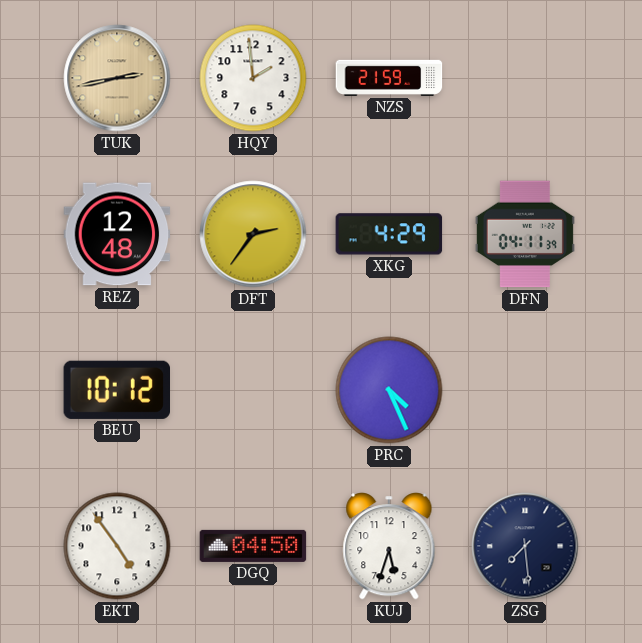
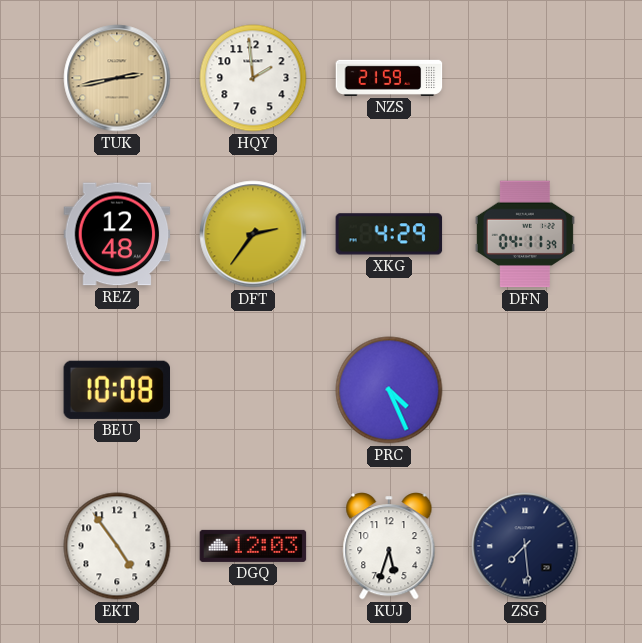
BEU: 10:12 -> 10:08
DGQ: 04:50 -> 12:03
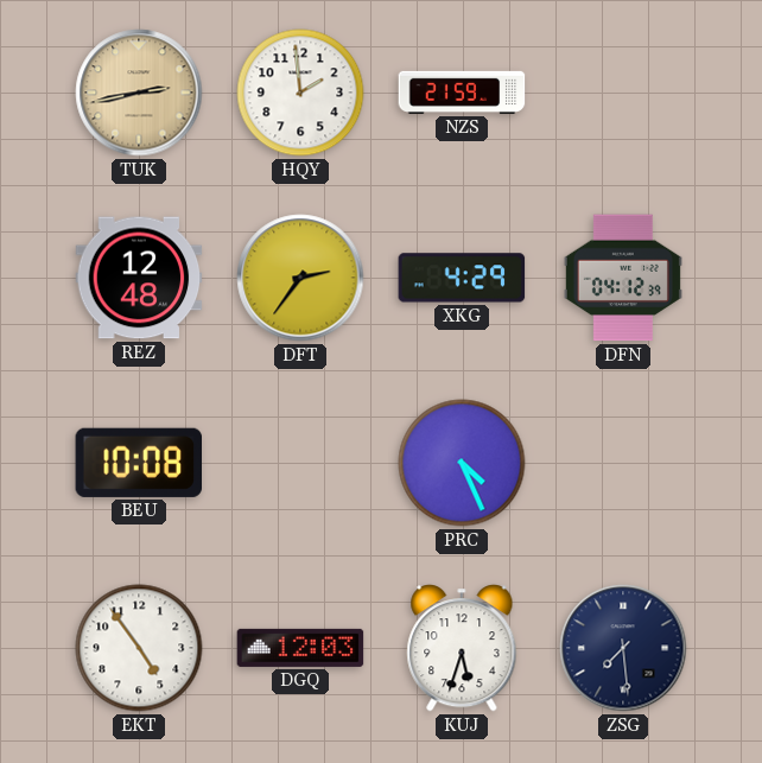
DFN: 04:11 -> 04:12
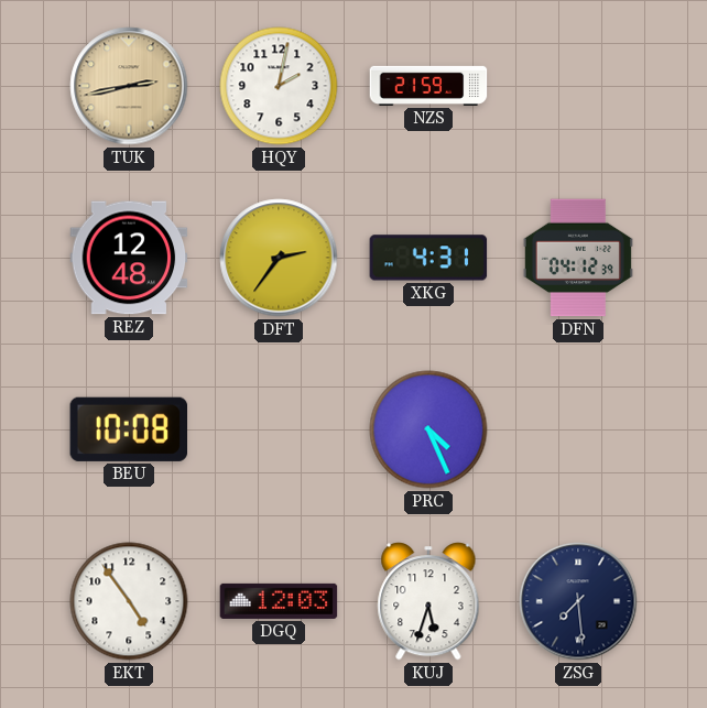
HQY: 1:59 -> 2:02
XKG: 4:29 -> 4:31
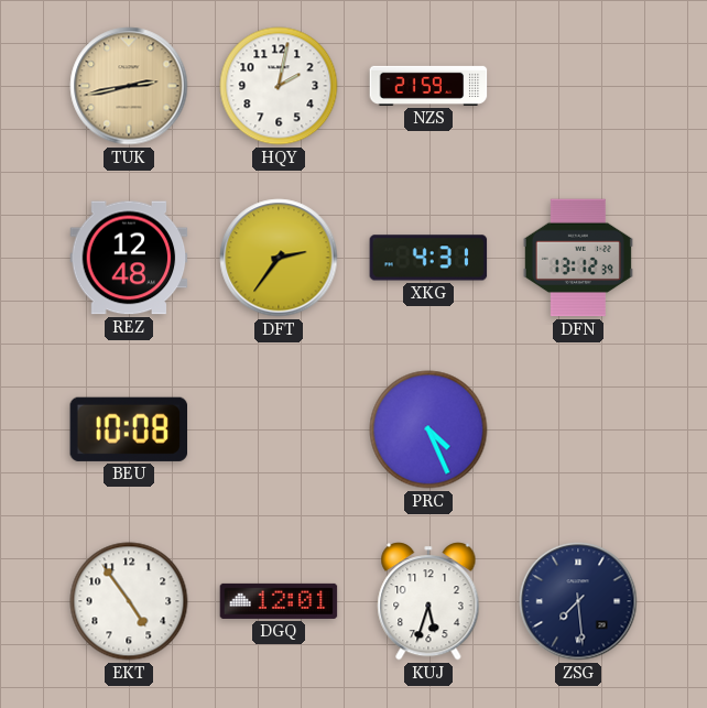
DFN: 04:12 -> 13:12
DGQ: 12:03 -> 12:01
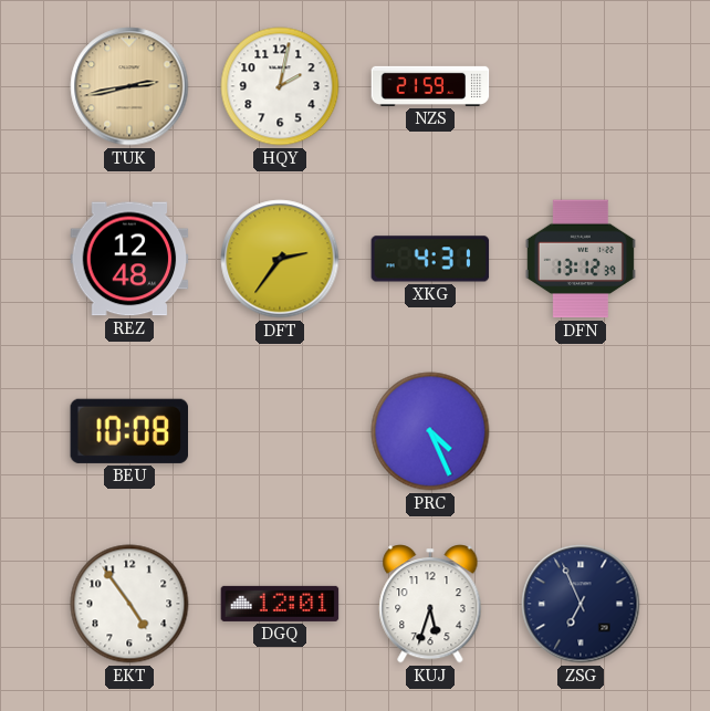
ZSG: 7:29 -> 6:56
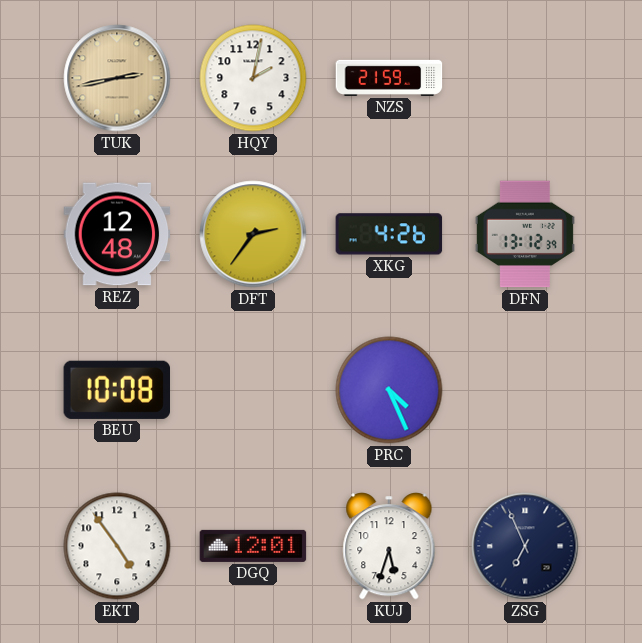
XKG: 4:31 -> 4:26
